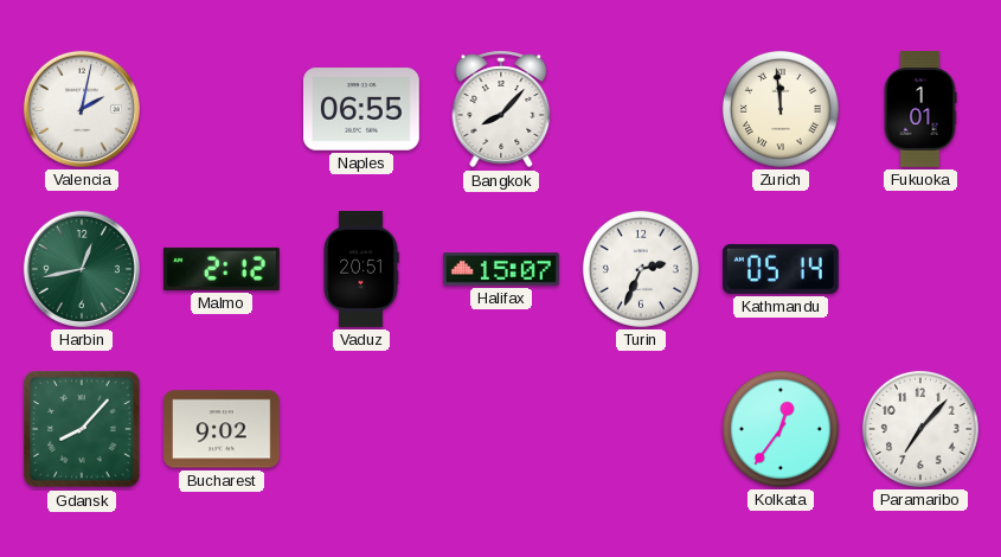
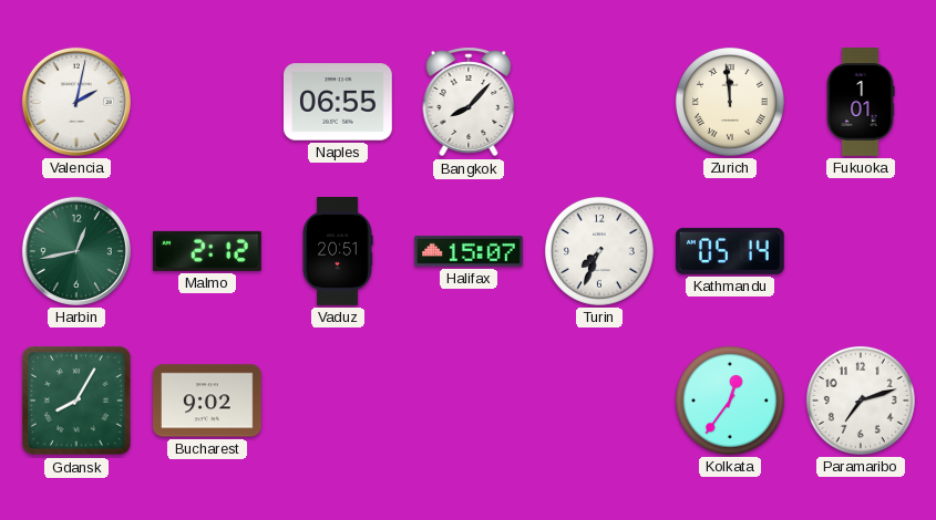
Turin: 2:34 -> 7:34
Gdansk: 8:07 -> 8:05
Paramaribo: 7:07 -> 7:12
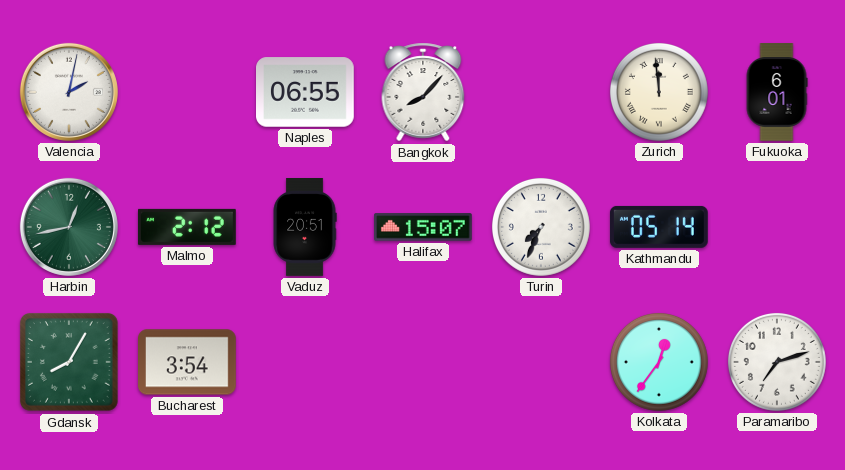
Fukuoka: 1:01 -> 6:01
Bucharest: 9:02 -> 3:54
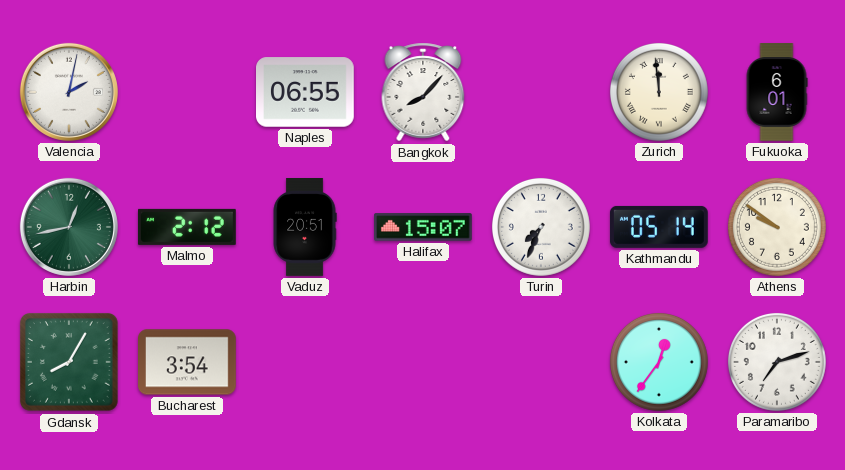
Athens: none -> 9:51
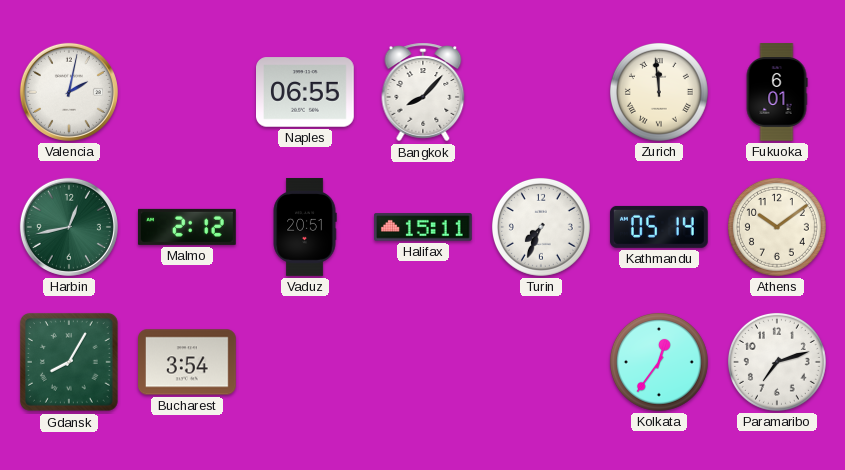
Halifax: 15:07 -> 15:11
Athens: 9:51 -> 10:09
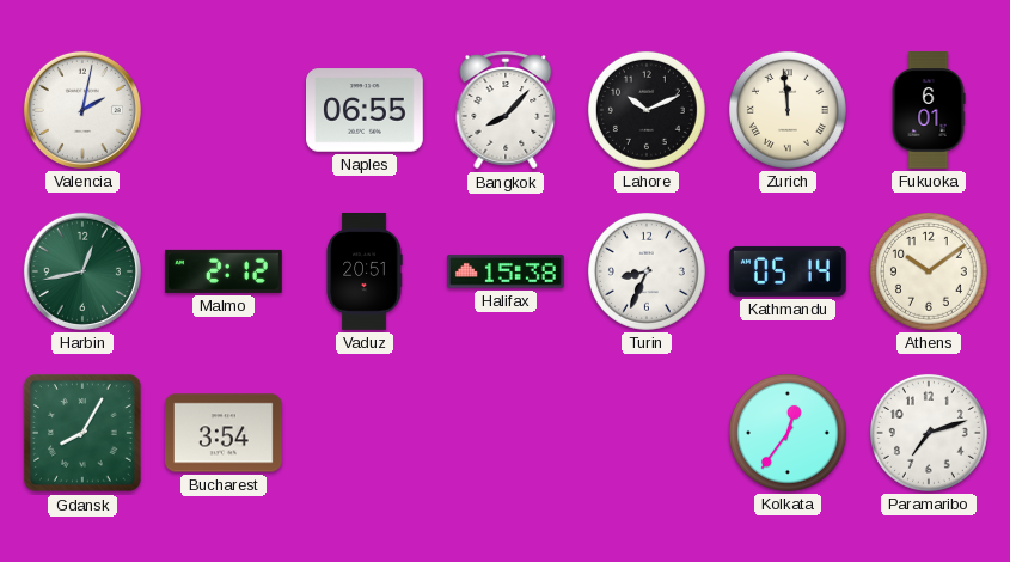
Lahore: none -> 10:11
Halifax: 15:11 -> 15:38
Turin: 7:34 -> 8:34
